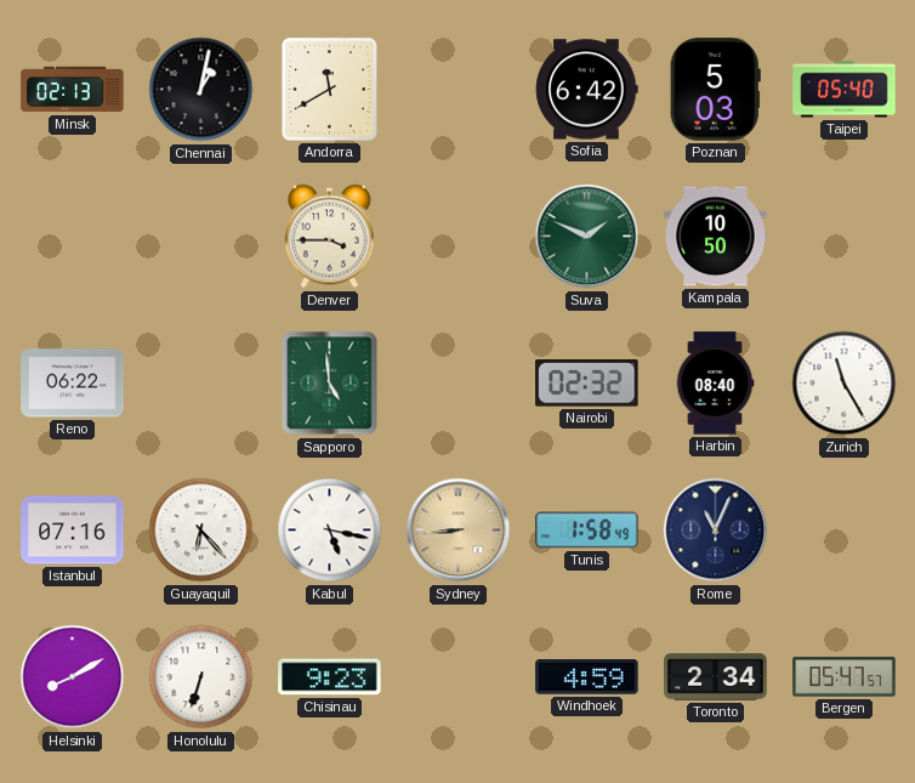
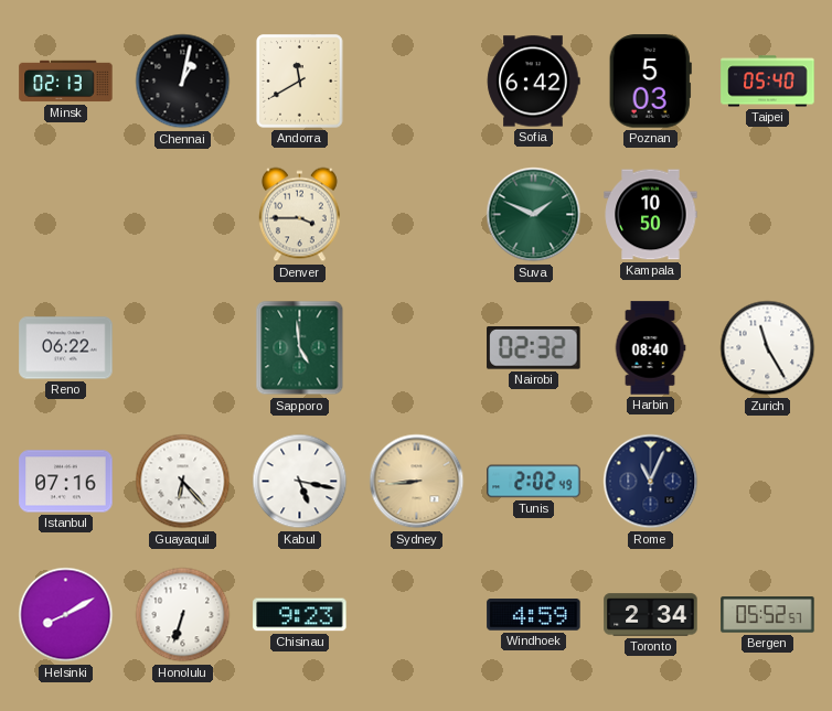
Tunis: 1:58 -> 2:02
Bergen: 05:47 -> 05:52
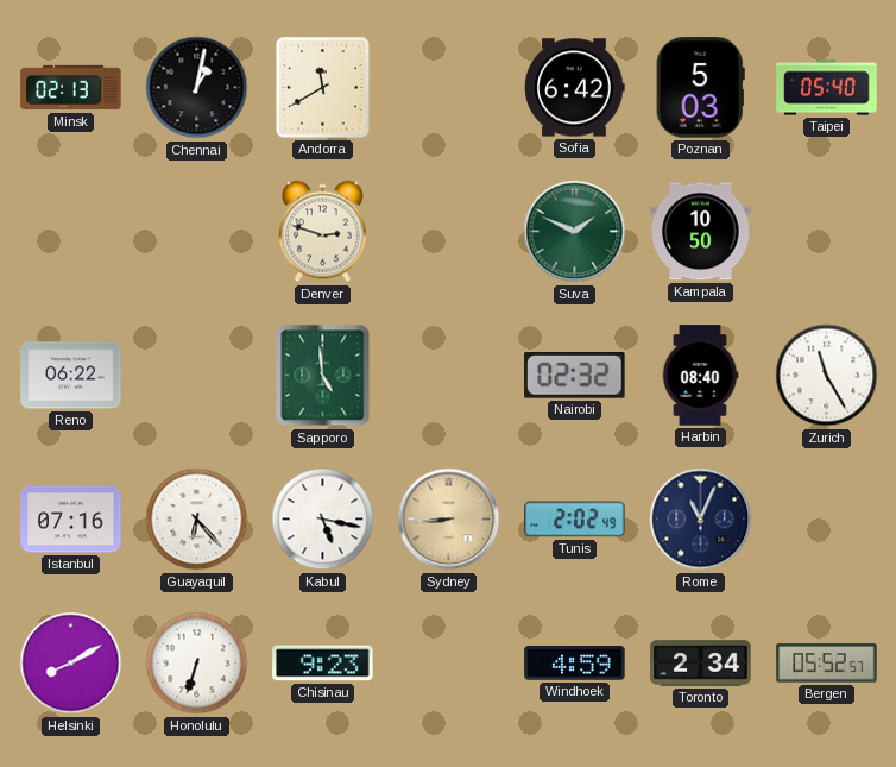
Denver: 3:45 -> 2:48
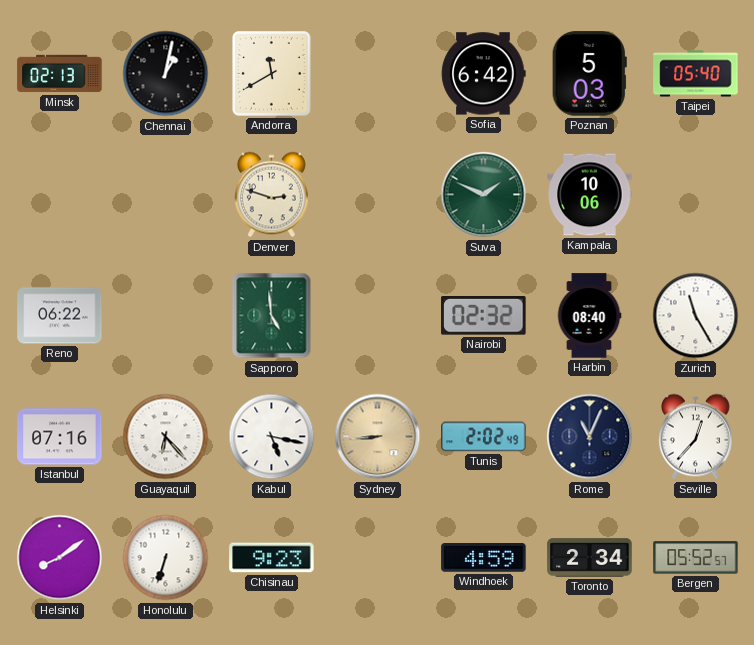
Kampala: 10:50 -> 10:06
Seville: none -> 12:37
Helsinki: 8:10 -> 8:09
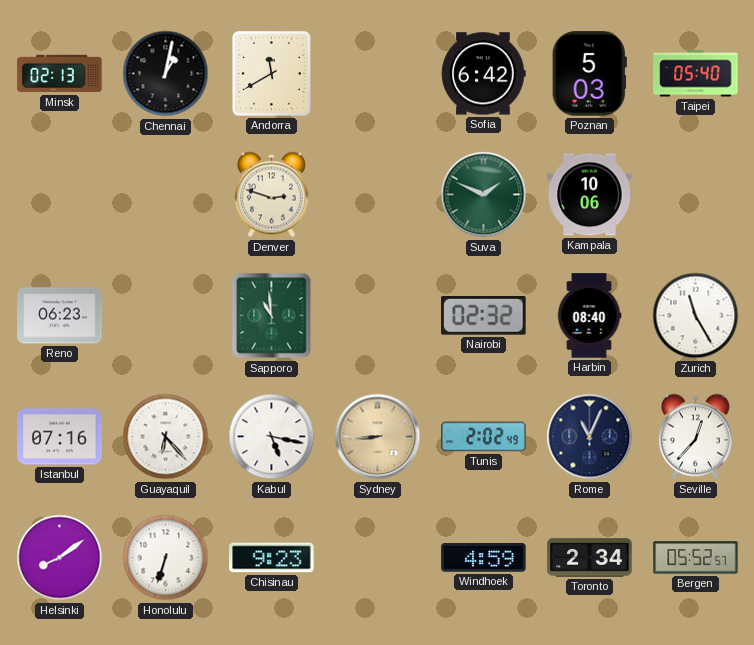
Reno: 06:22 -> 06:23
Sapporo: 4:59 -> 10:59
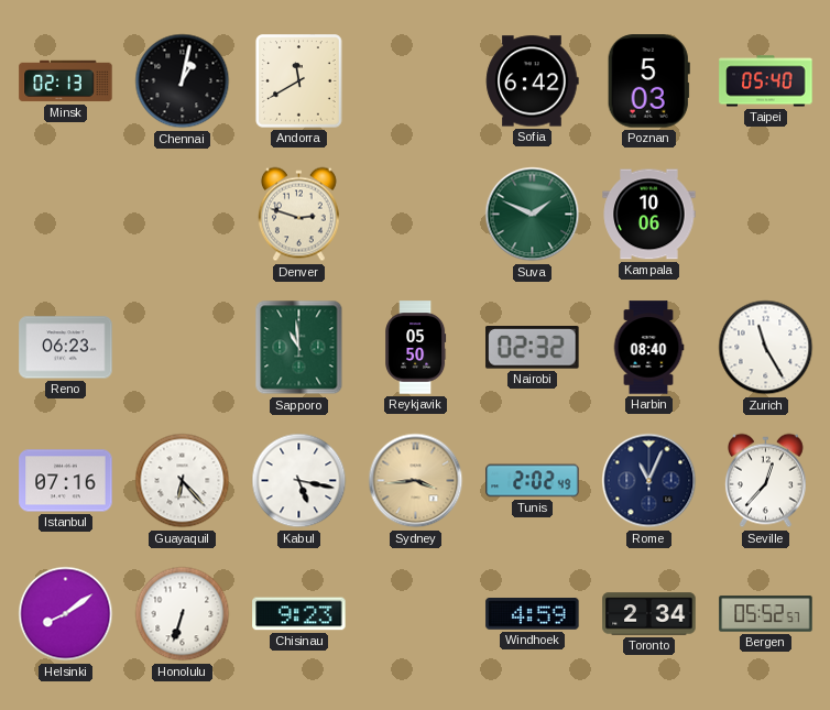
Reykjavik: none -> 05:50
Sydney: 8:44 -> 3:44
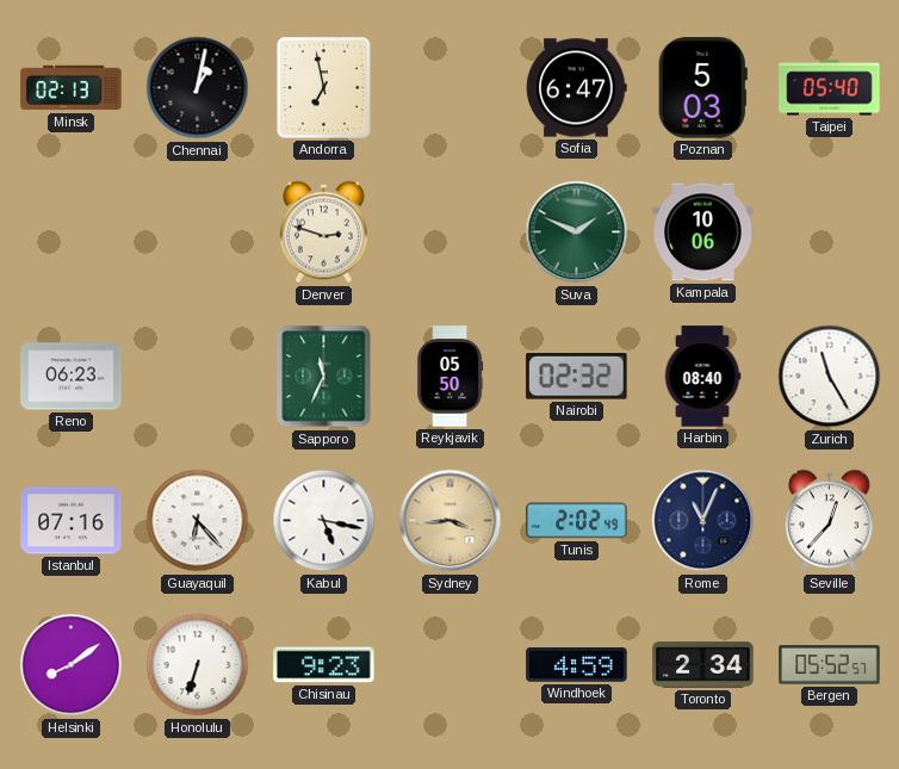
Andorra: 11:40 -> 6:58
Sofia: 6:42 -> 6:47
Sapporo: 10:59 -> 11:34
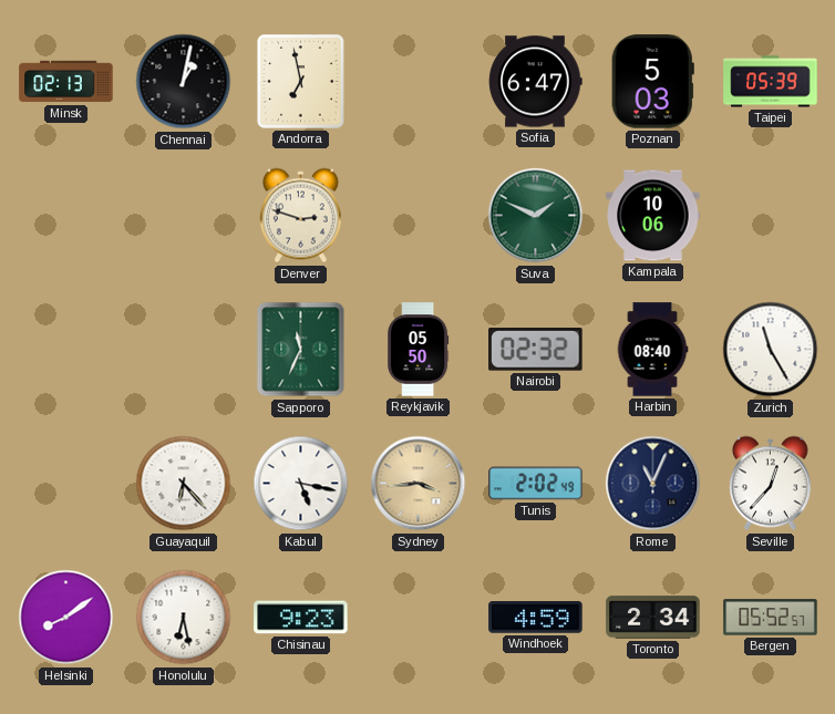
Taipei: 05:40 -> 05:39
Reno: 06:23 -> none
Istanbul: 07:16 -> none
Honolulu: 6:33 -> 6:28
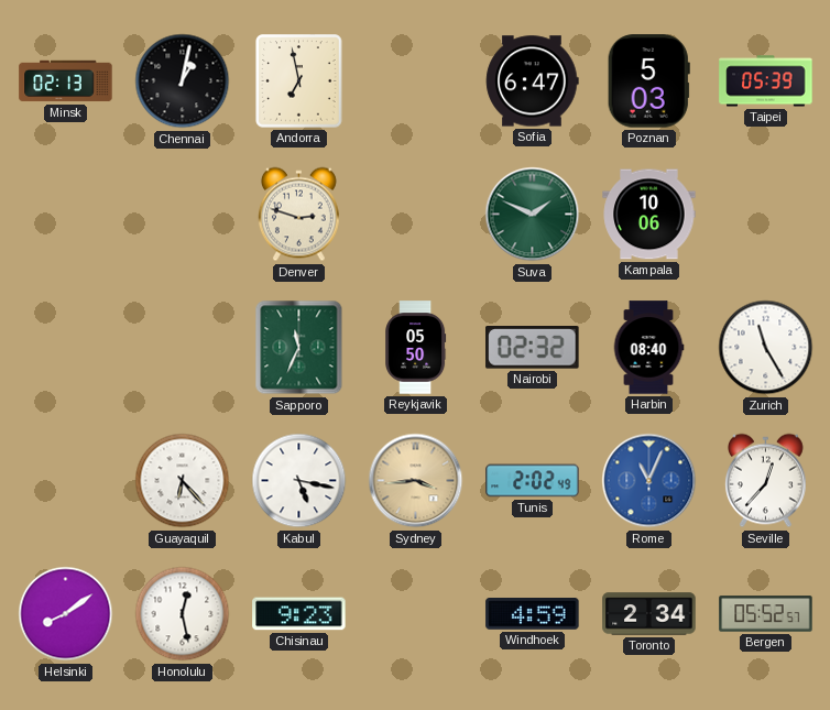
Rome dial: navy -> blue
Honolulu: 6:28 -> 12:28
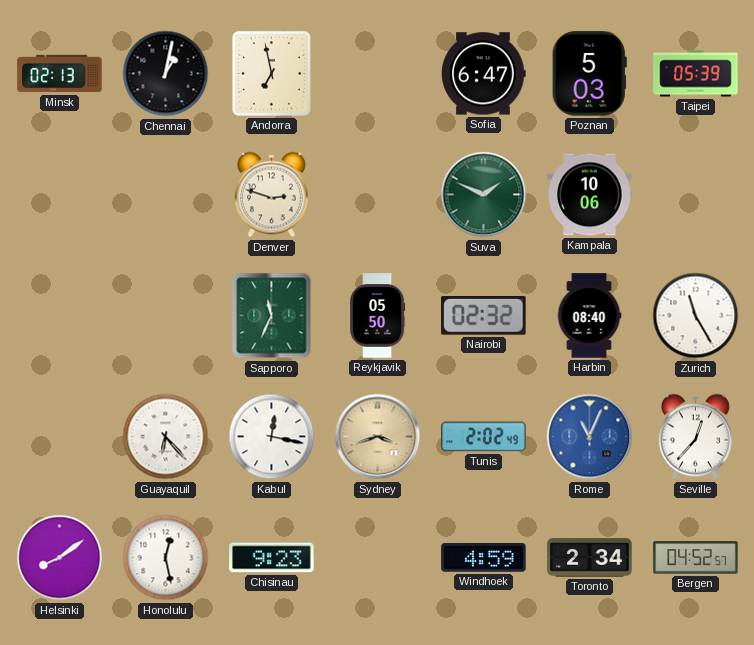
Kabul: 5:17 -> 12:17
Sydney: 3:44 -> 3:42
Bergen: 05:52 -> 04:52
